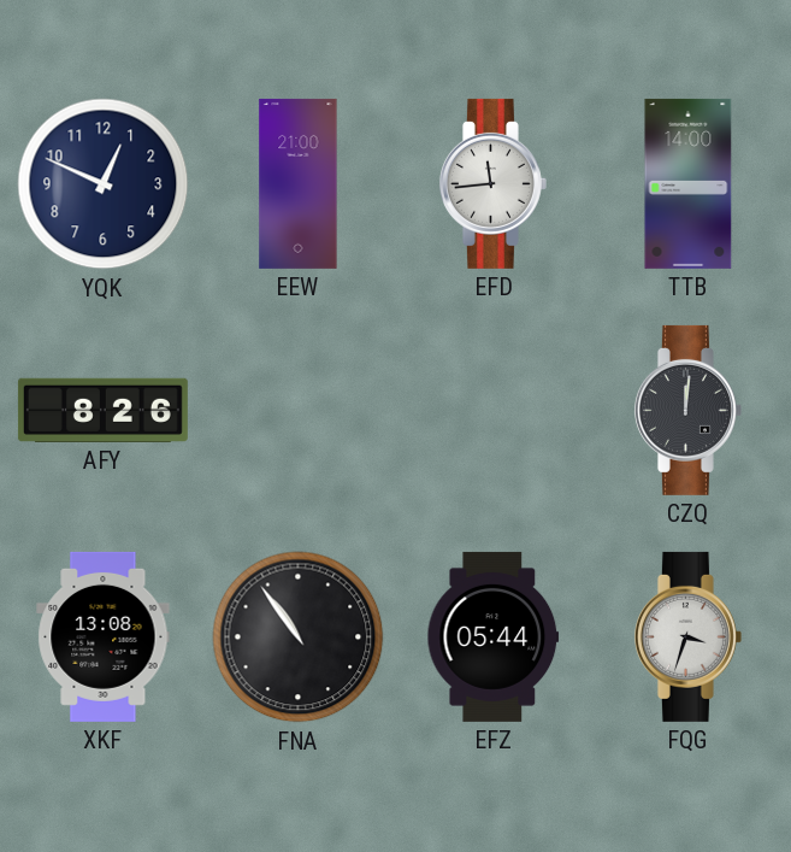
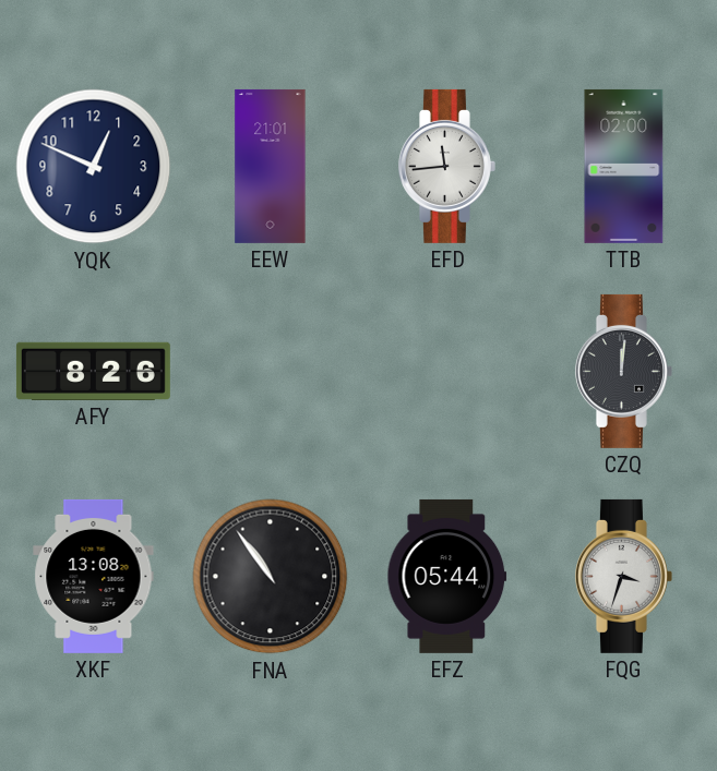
EEW: 21:00 -> 21:01
TTB: 14:00 -> 02:00
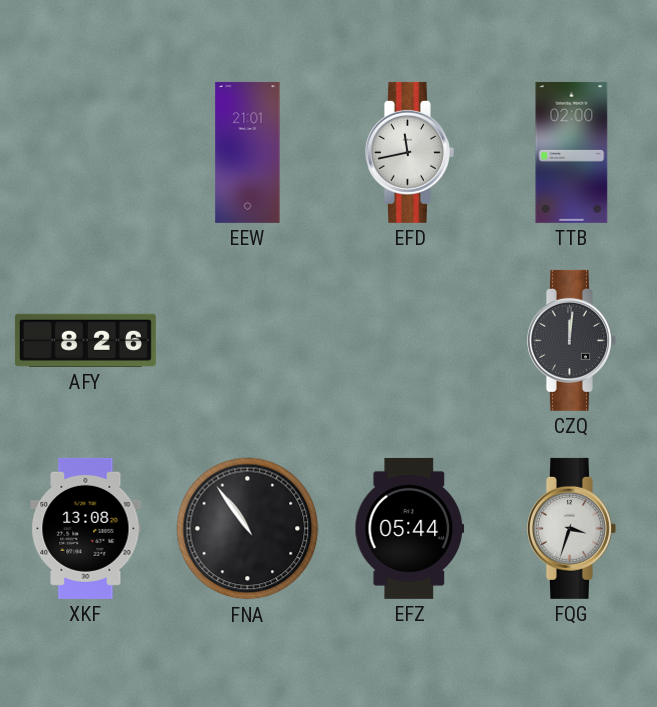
YQK: 12:49 -> none
EFD: 11:44 -> 11:43
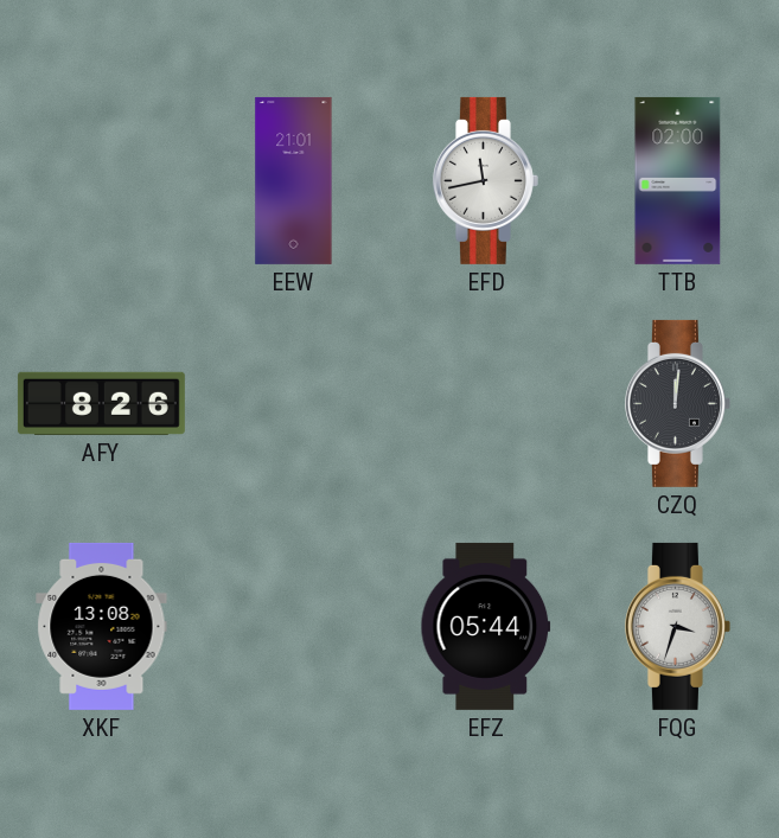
FNA: 10:54 -> none
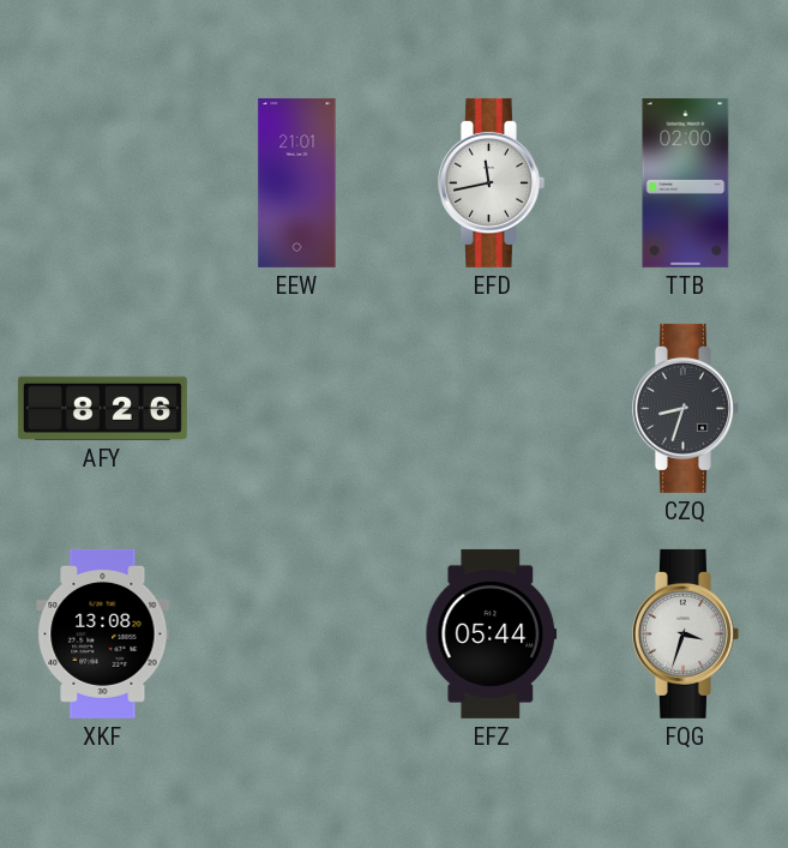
CZQ: 12:01 -> 8:33
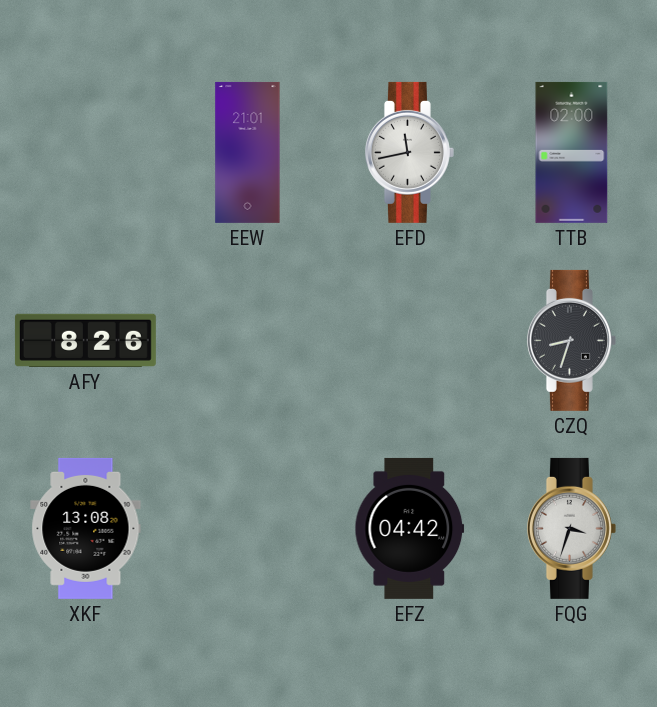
EFZ: 05:44 -> 04:42
